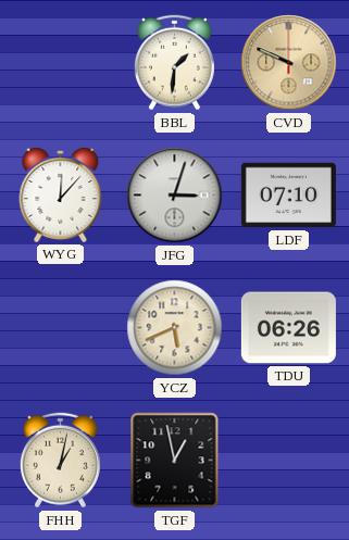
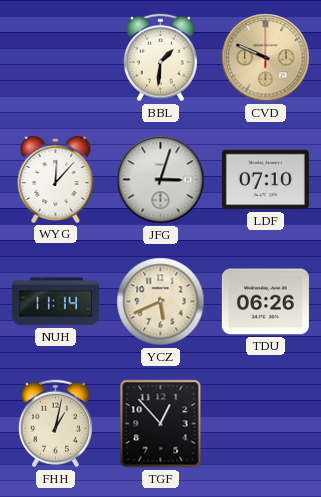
NUH: none -> 11:14
TGF: 12:58 -> 12:53
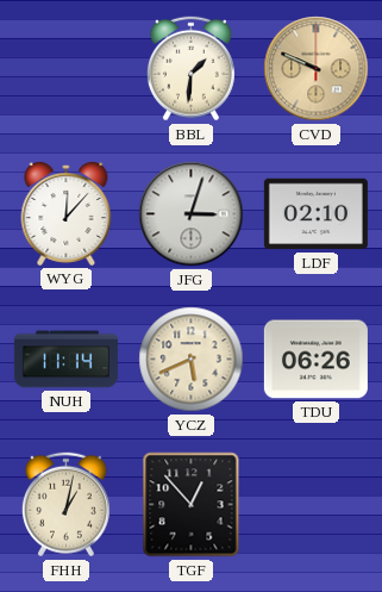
LDF: 07:10 -> 02:10
